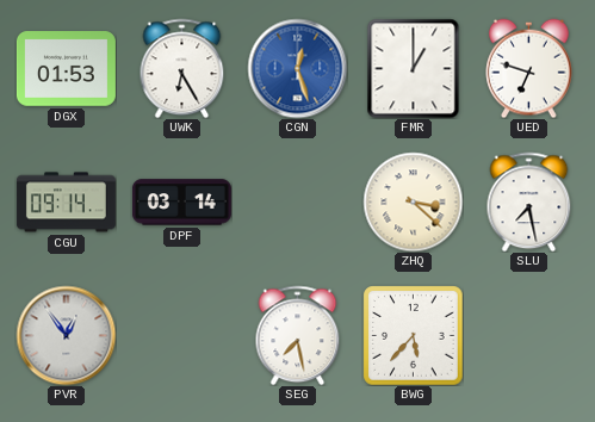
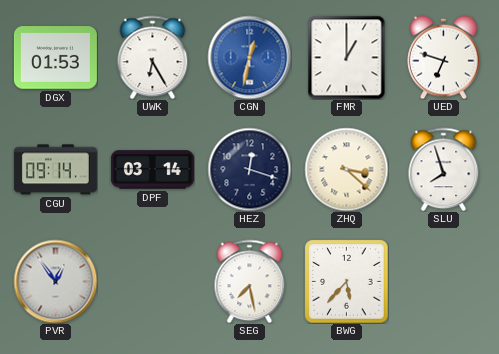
CGN: 12:27 -> 12:32
HEZ: none -> 12:18
SLU: 7:28 -> 7:57
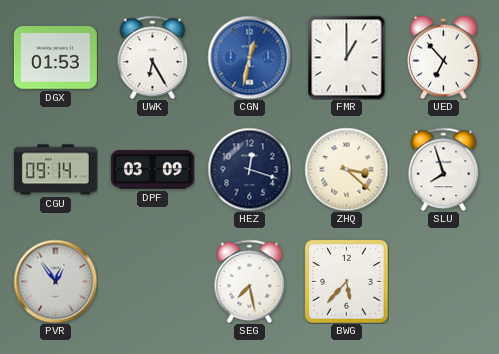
UED: 6:48 -> 6:53
DPF: 03:14 -> 03:09
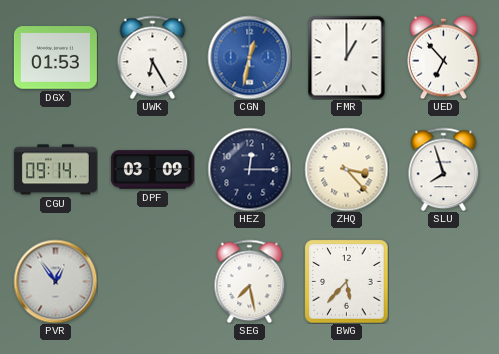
HEZ: 12:18 -> 12:15
ZHQ: 3:22 -> 3:23
